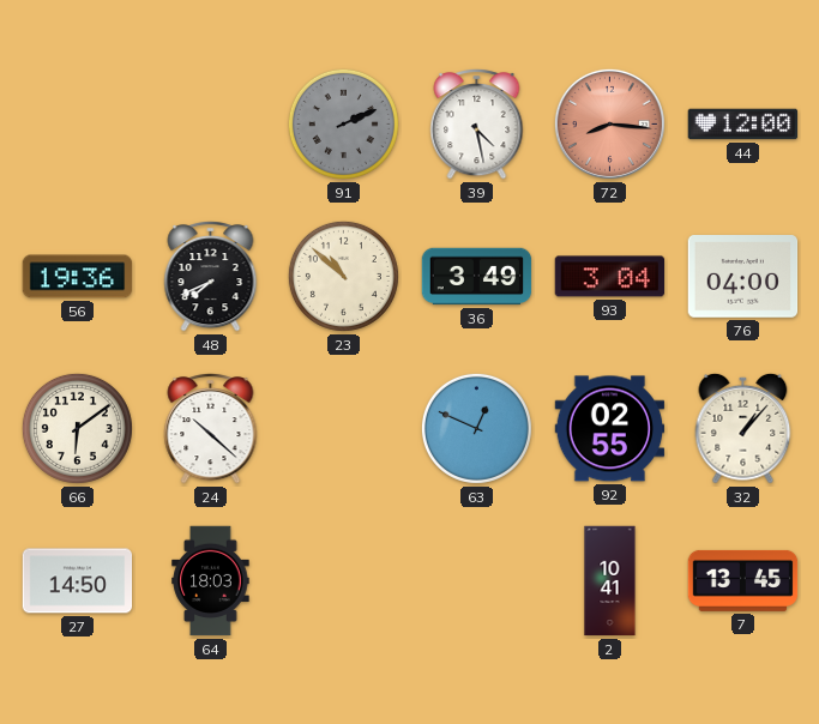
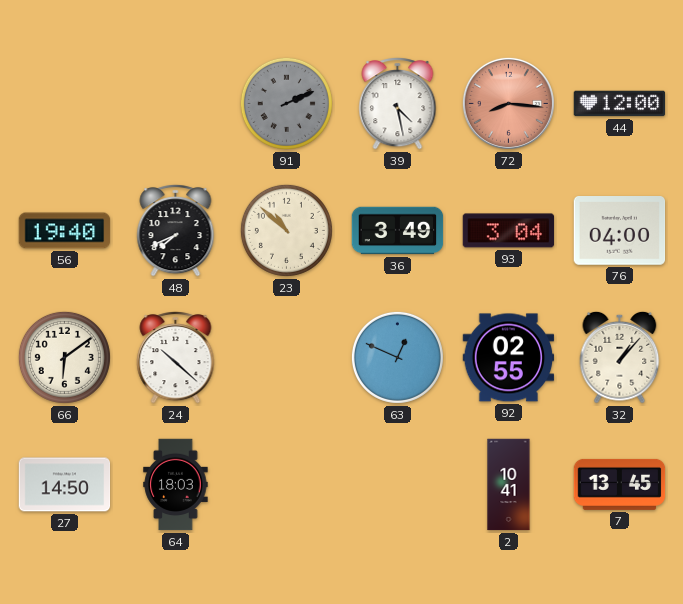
56: 19:36 -> 19:40
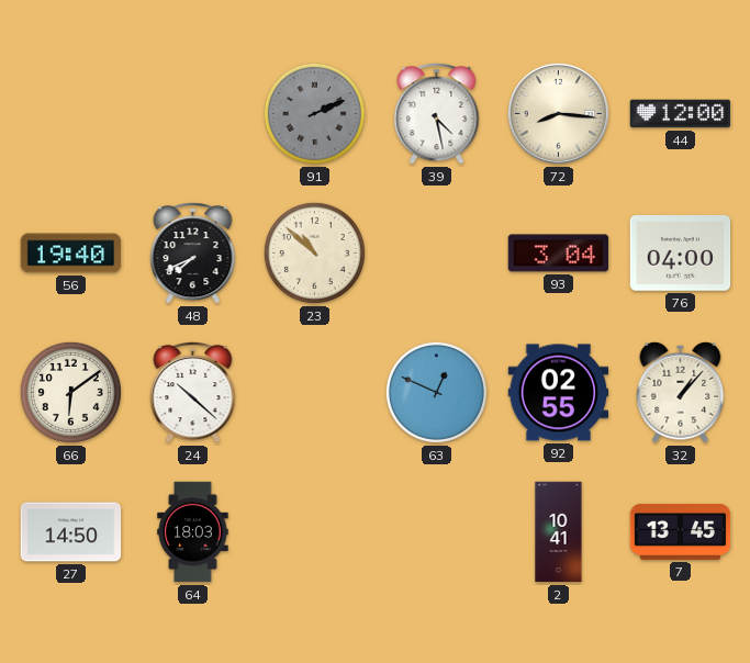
72 dial: salmon -> cream
36: 3:49 -> none
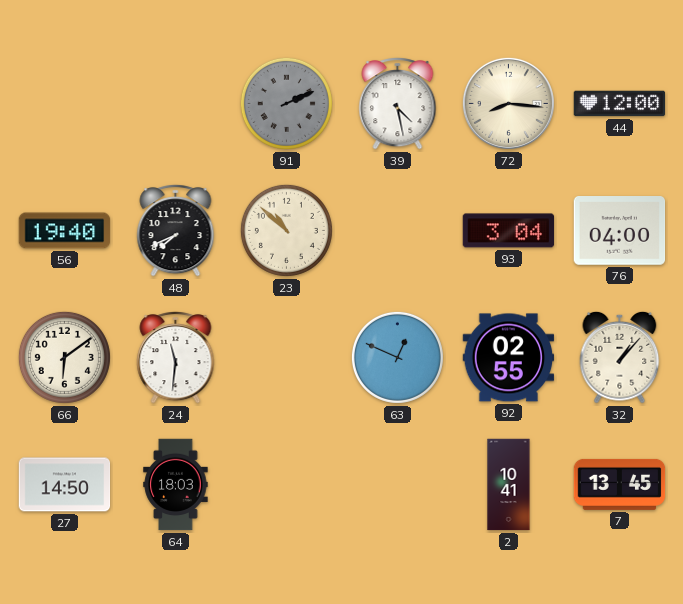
24: 10:22 -> 11:31
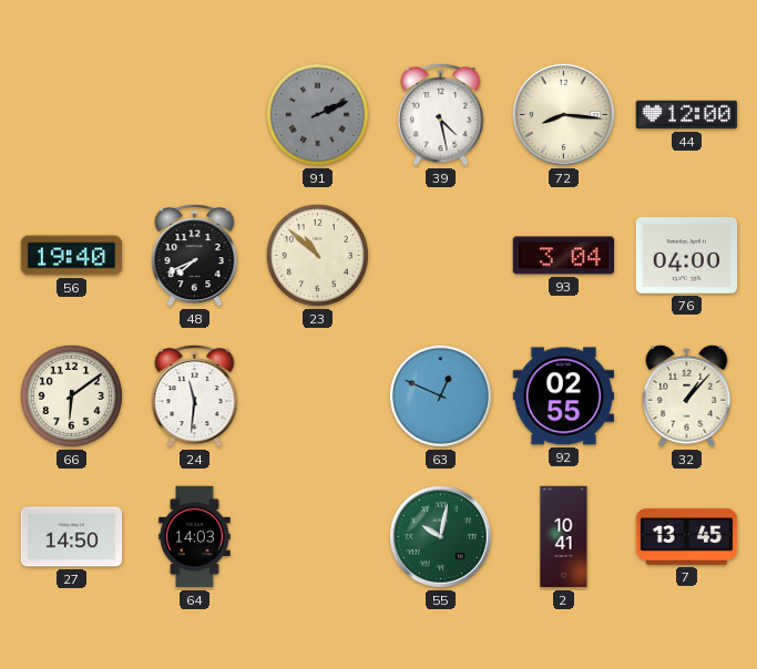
64: 18:03 -> 14:03
55: none -> 10:02
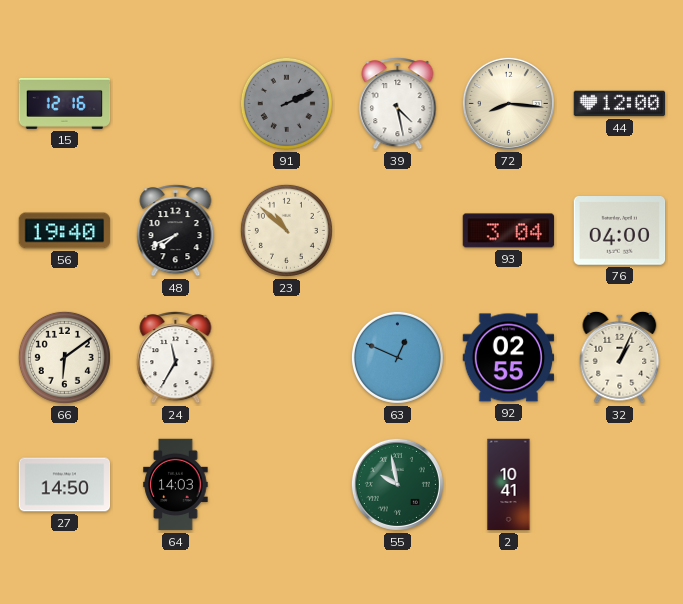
15: none -> 12:16
24: 11:31 -> 11:35
32: 1:07 -> 1:04
55: 10:02 -> 9:58
7: 13:45 -> none
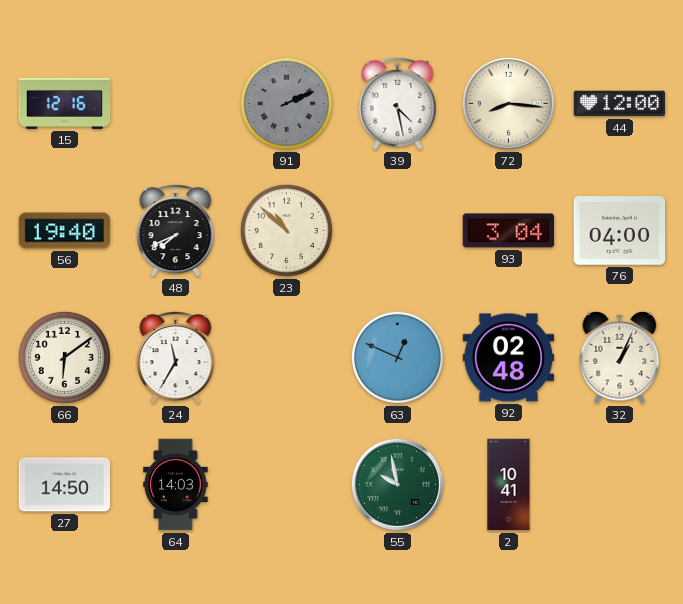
92: 02:55 -> 02:48
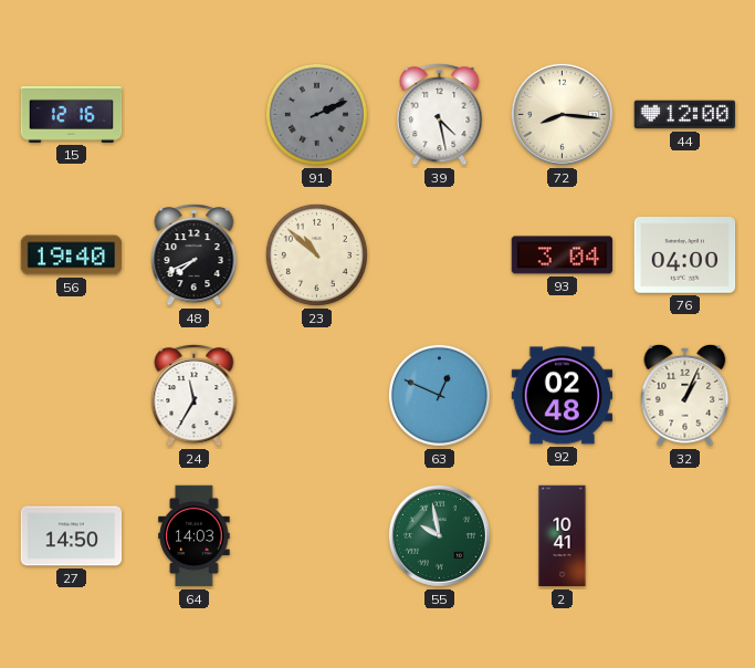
66: 6:09 -> none
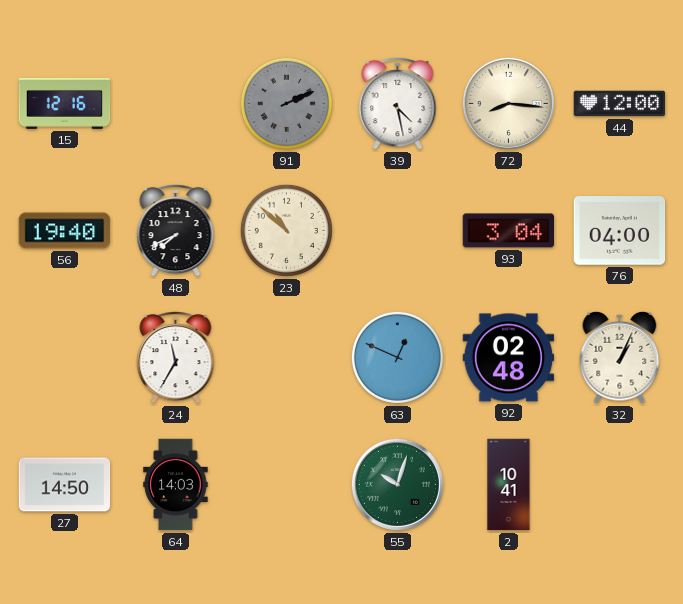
55: 9:58 -> 10:03
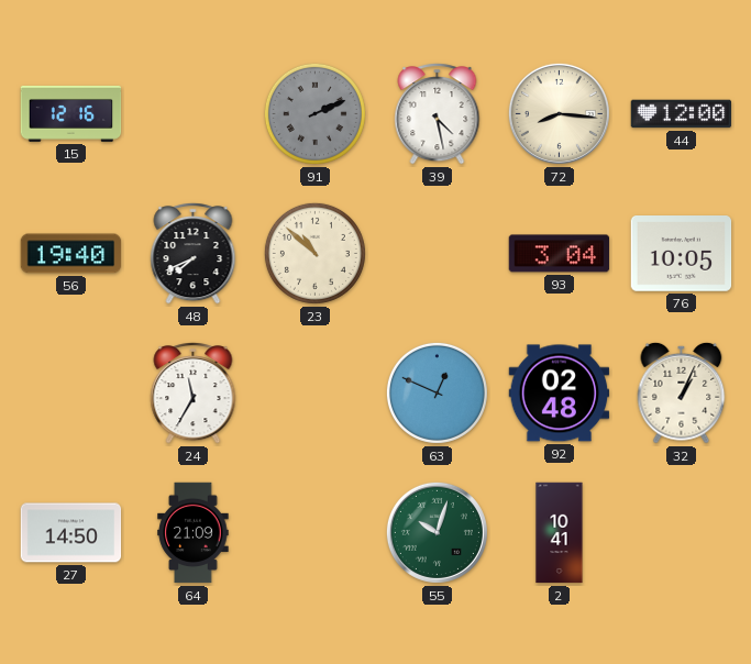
76: 04:00 -> 10:05
64: 14:03 -> 21:09
